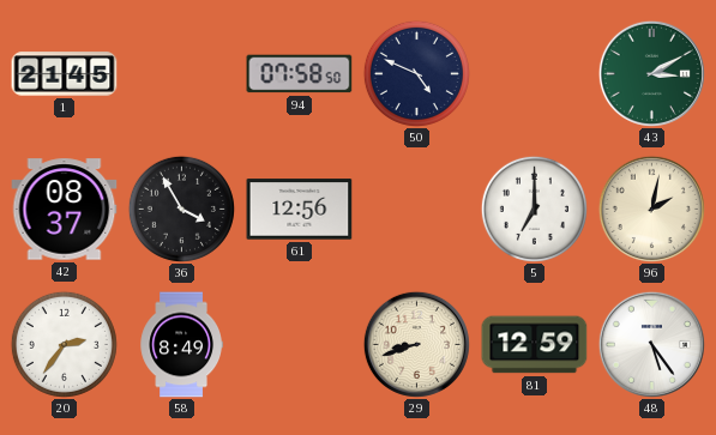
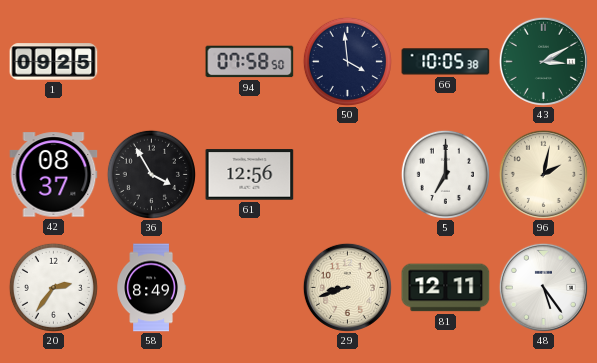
1: 21:45 -> 09:25
50: 4:49 -> 3:59
66: none -> 10:05
81: 12:59 -> 12:11
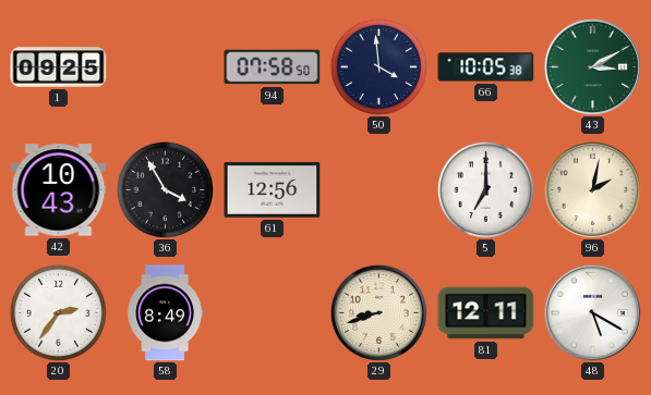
42: 08:37 -> 10:43
48: 5:24 -> 5:20
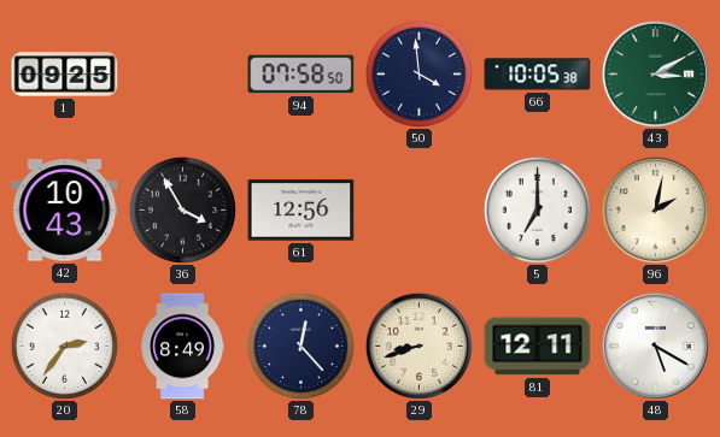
78: none -> 12:23
